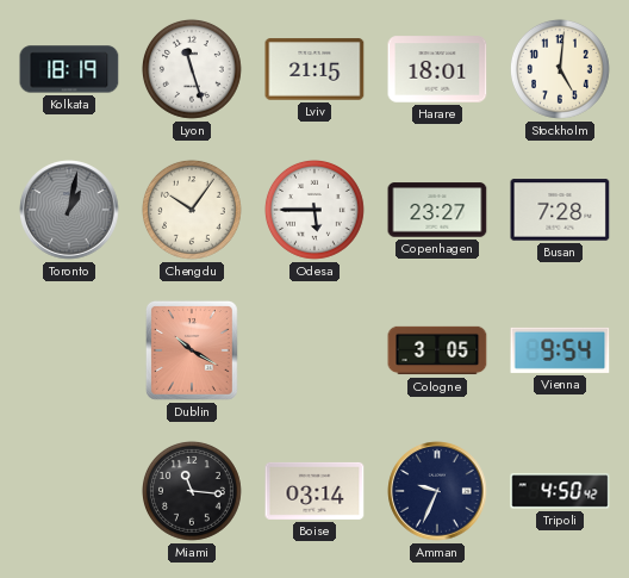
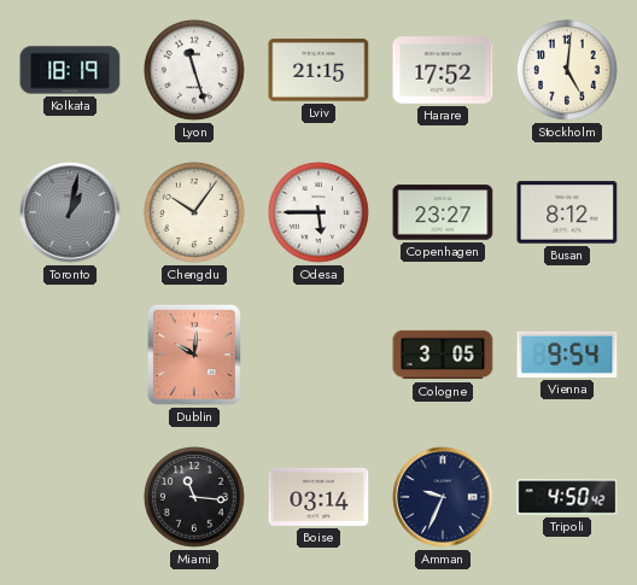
Harare: 18:01 -> 17:52
Busan: 7:28 -> 8:12
Dublin: 10:20 -> 10:01
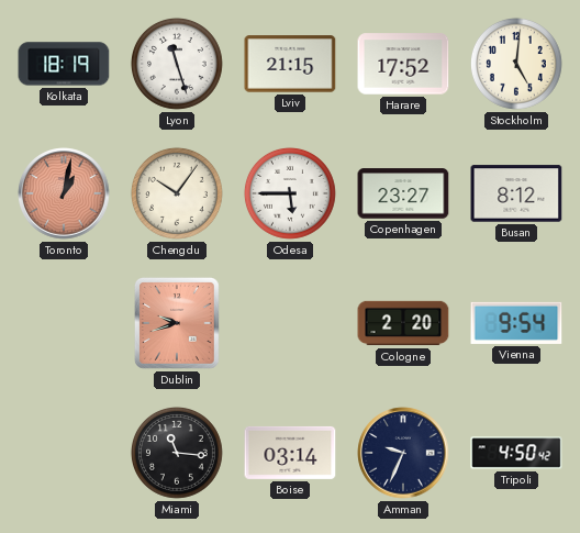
Toronto dial: grey -> salmon
Dublin: 10:01 -> 9:42
Cologne: 3:05 -> 2:20
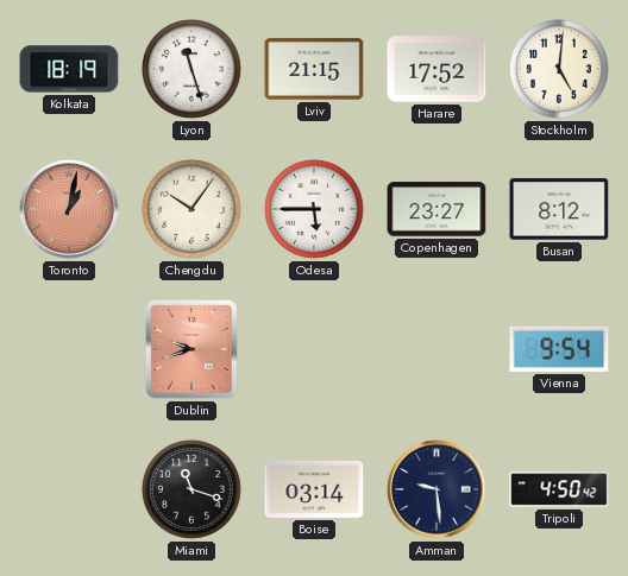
Cologne: 2:20 -> none
Miami: 11:16 -> 11:18
Amman: 9:34 -> 9:29
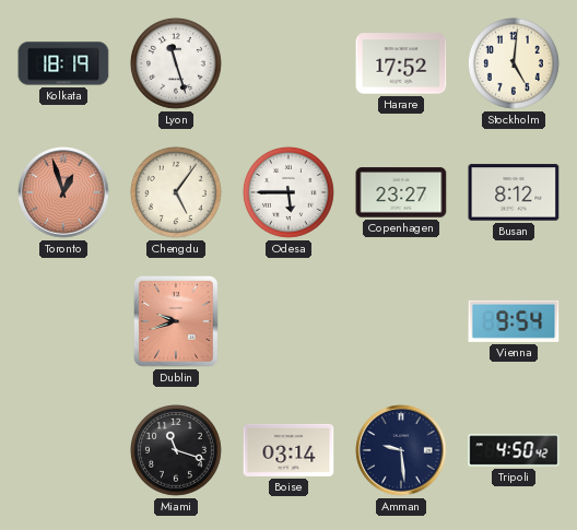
Lviv: 21:15 -> none
Toronto: 1:02 -> 12:57
Chengdu: 10:06 -> 5:06
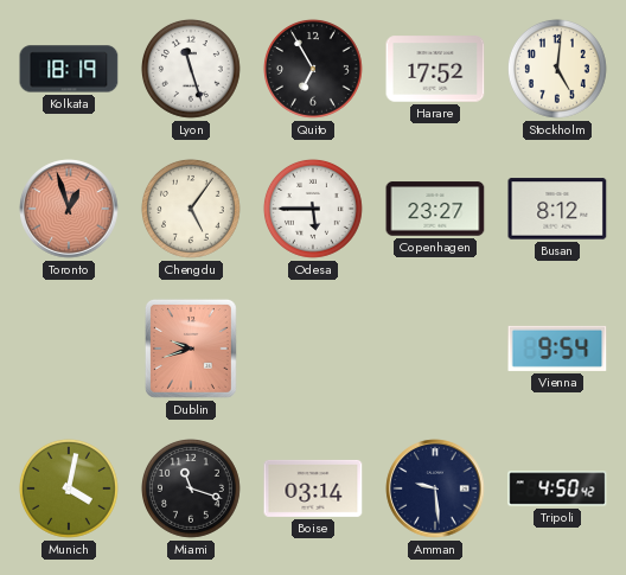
Quito: none -> 6:55
Munich: none -> 4:02
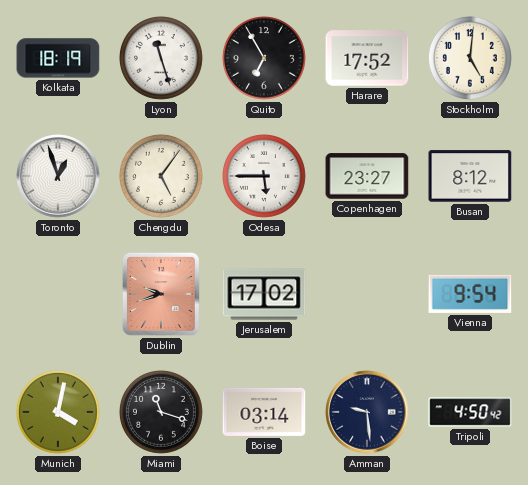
Toronto dial: salmon -> white
Jerusalem: none -> 17:02
